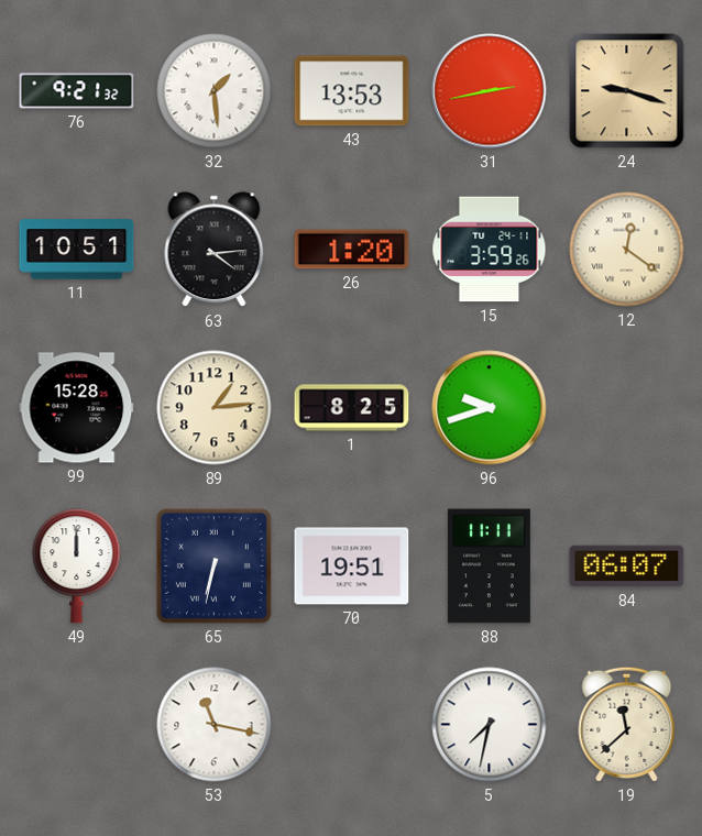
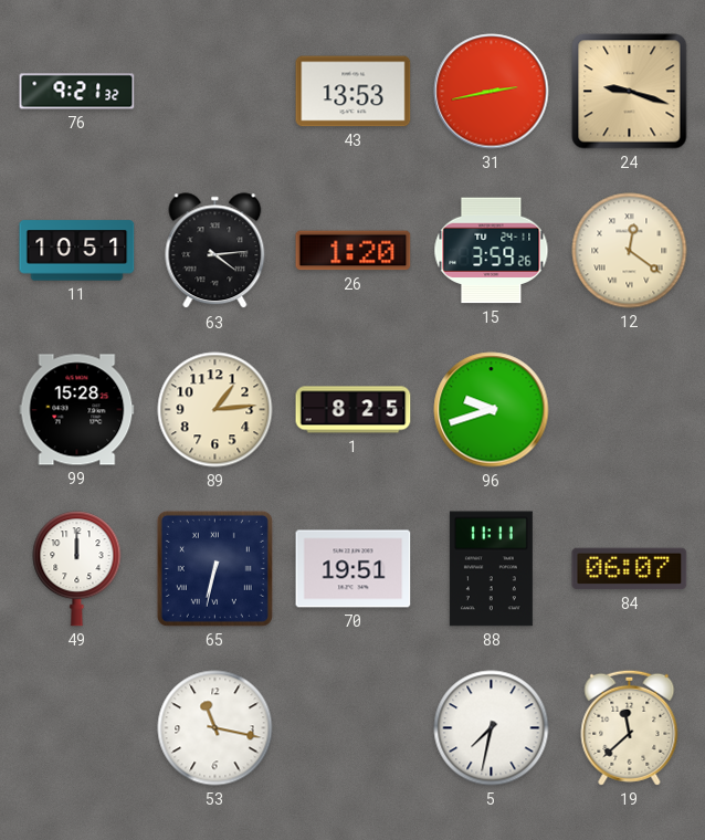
32: 1:29 -> none
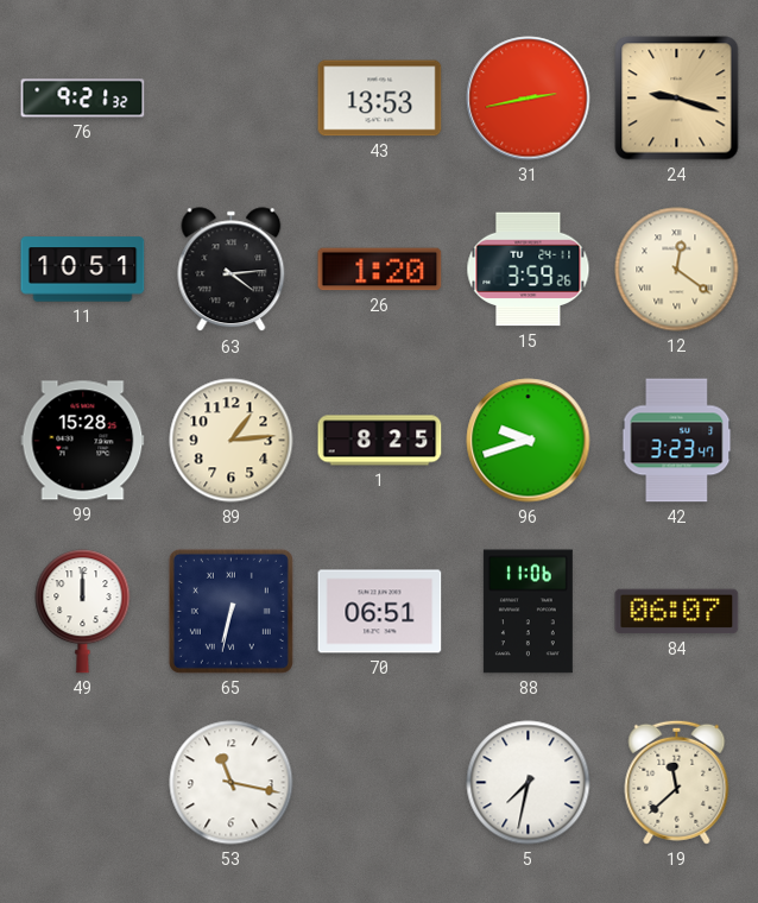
42: none -> 3:23
70: 19:51 -> 06:51
88: 11:11 -> 11:06
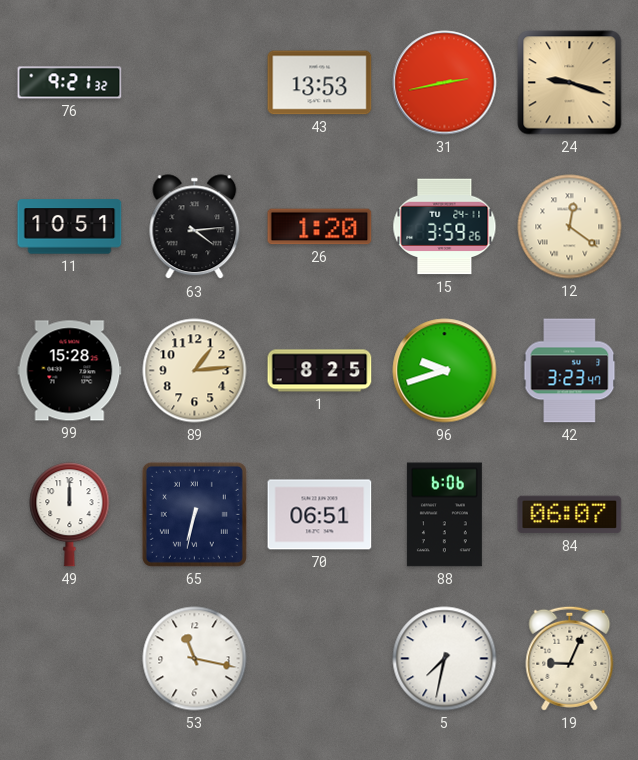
88: 11:06 -> 6:06
19: 11:38 -> 9:04
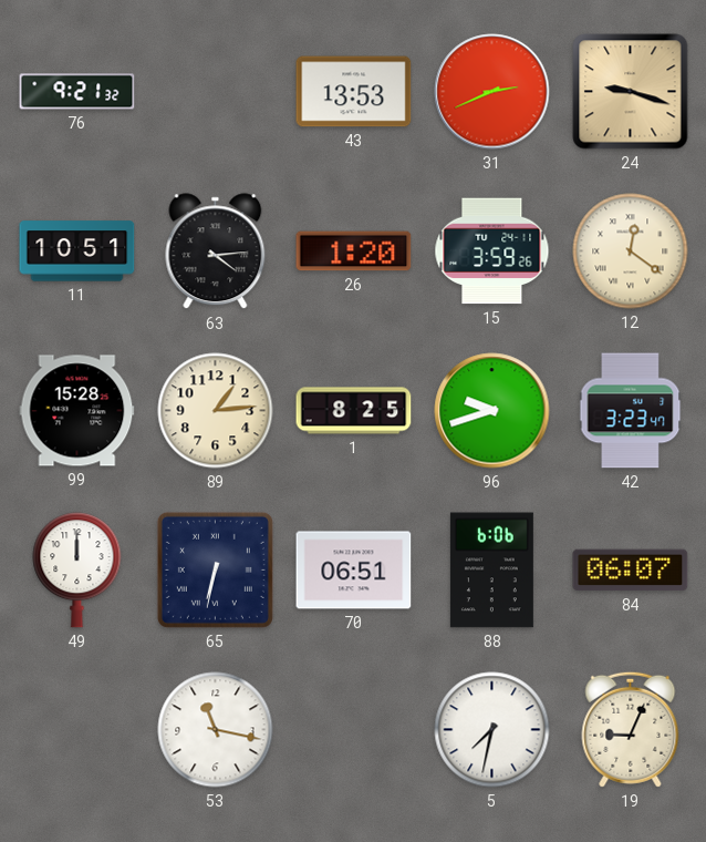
31: 2:43 -> 2:41
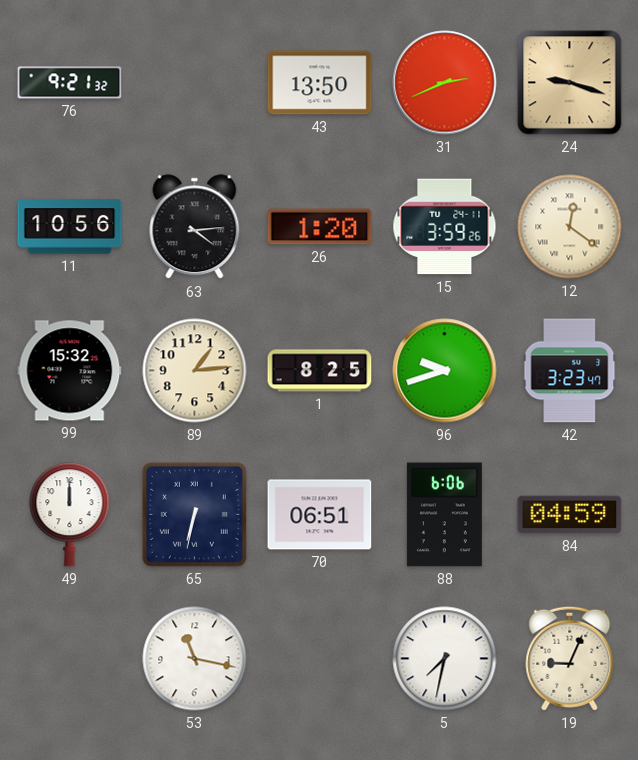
43: 13:53 -> 13:50
11: 10:51 -> 10:56
99: 15:28 -> 15:32
84: 06:07 -> 04:59
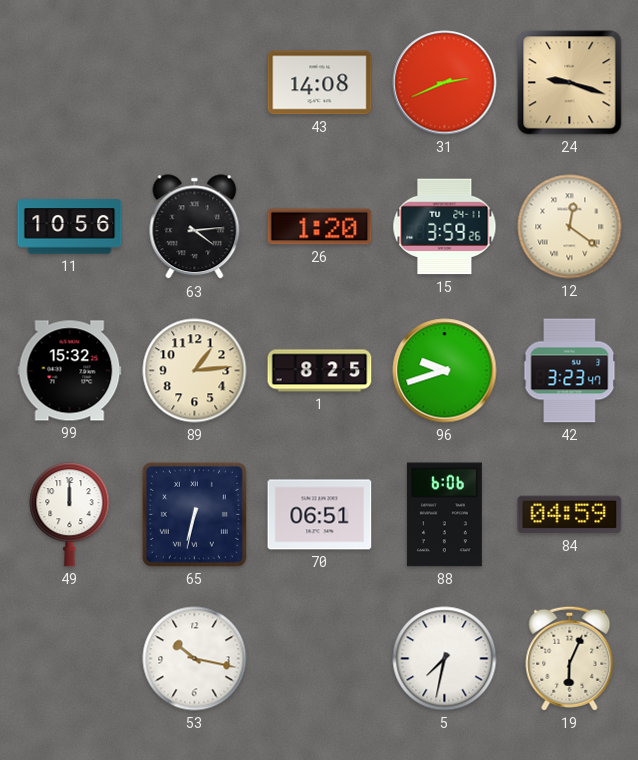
76: 9:21 -> none
43: 13:50 -> 14:08
53: 11:17 -> 10:17
19: 9:04 -> 6:04
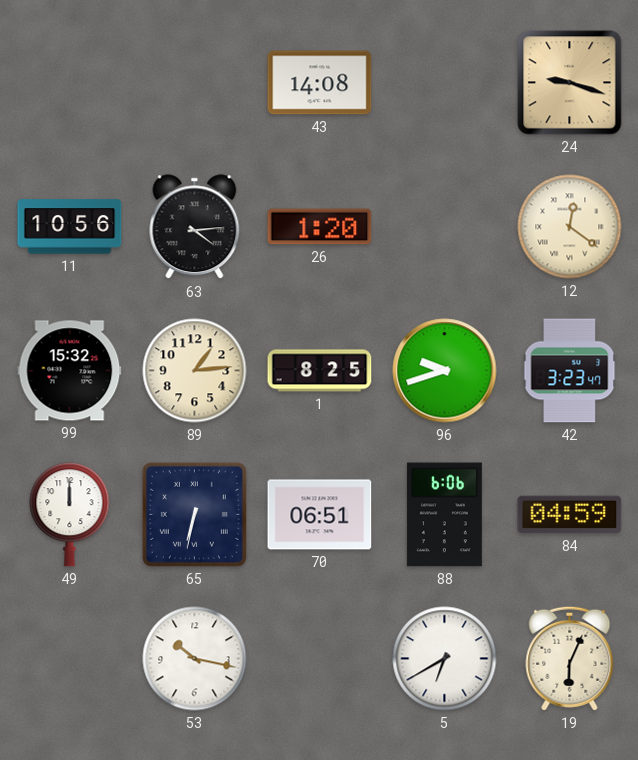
31: 2:41 -> none
15: 3:59 -> none
5: 7:32 -> 6:40
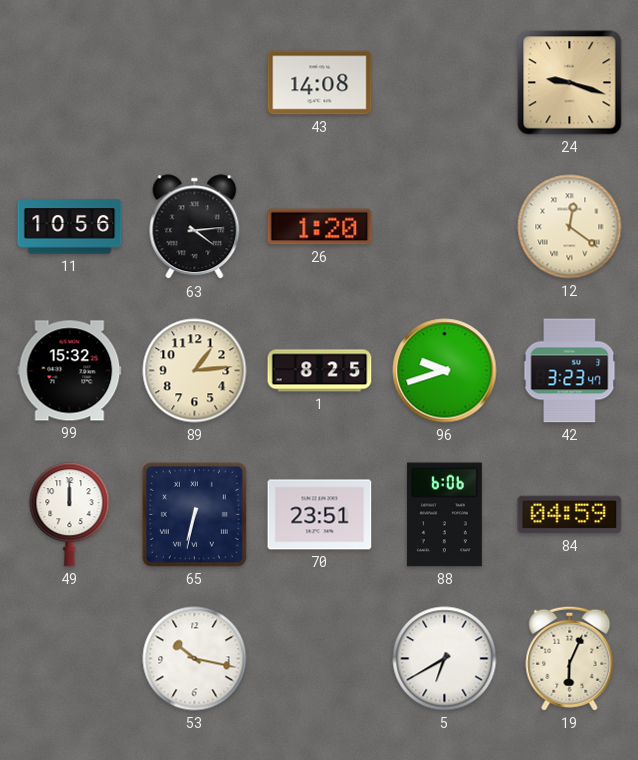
70: 06:51 -> 23:51
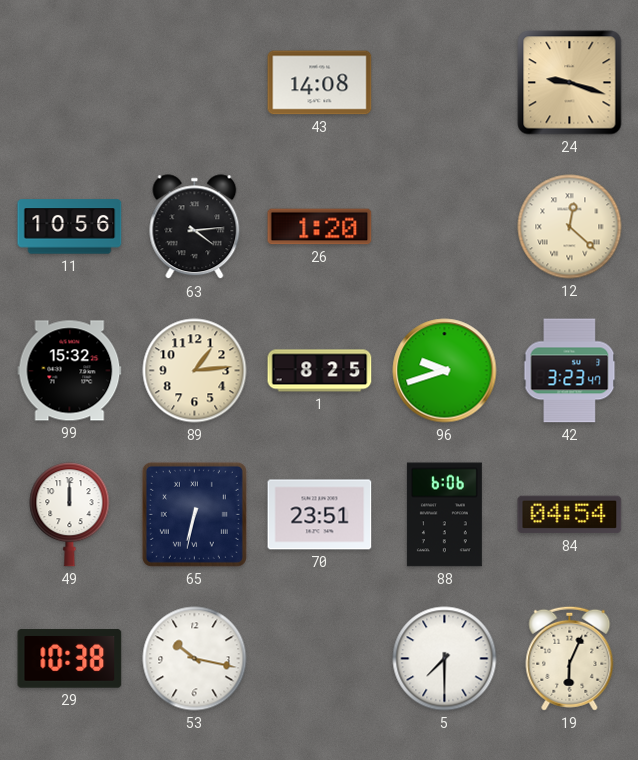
12: 12:21 -> 12:22
84: 04:59 -> 04:54
29: none -> 10:38
5: 6:40 -> 7:30
